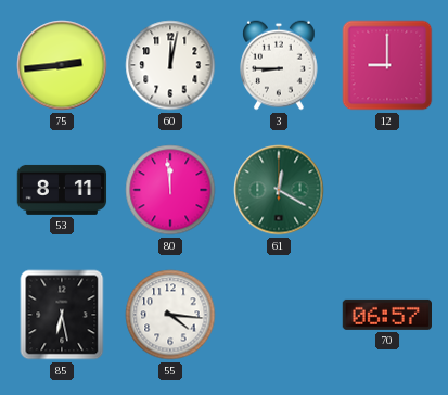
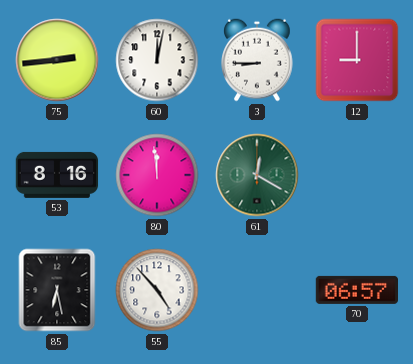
53: 8:11 -> 8:16
55: 4:16 -> 4:53
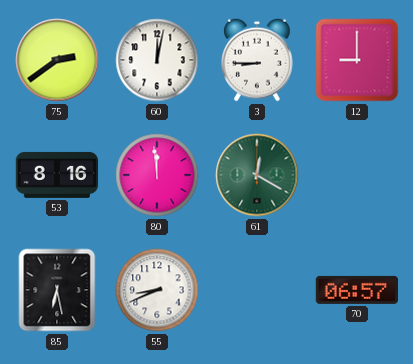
75: 2:44 -> 2:39
55: 4:53 -> 8:41
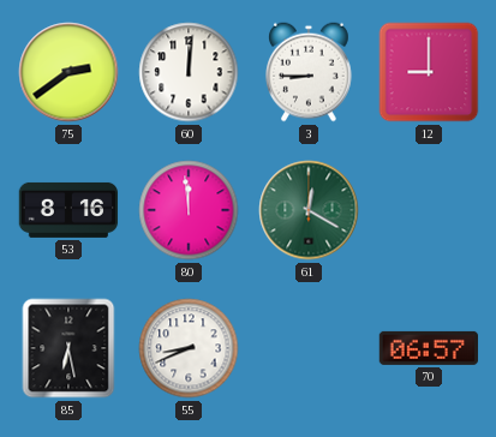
60: 12:02 -> 12:01
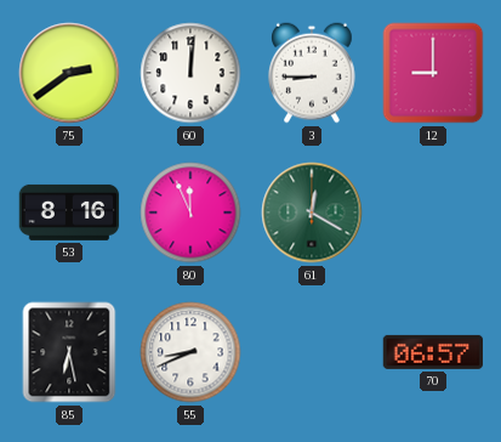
80: 11:59 -> 11:56
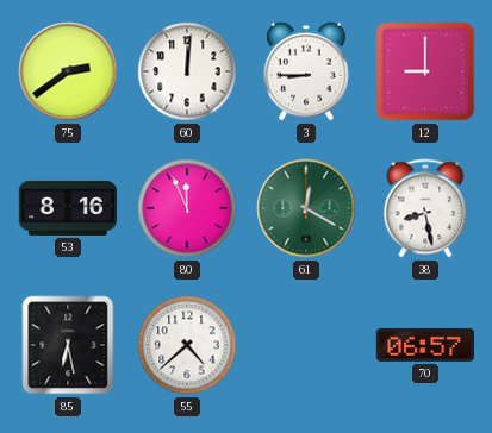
38: none -> 8:28
55: 8:41 -> 4:38
